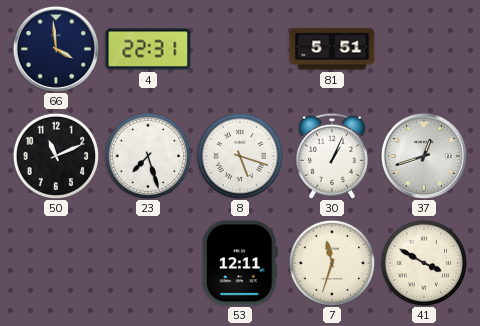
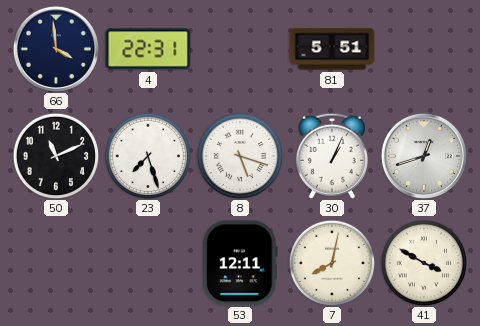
7: 11:33 -> 8:02
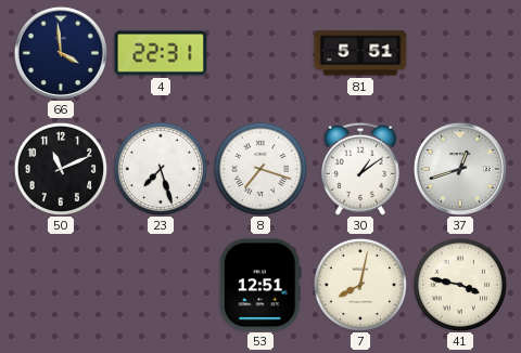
8: 5:18 -> 7:18
30: 1:04 -> 1:09
53: 12:11 -> 12:51
41: 3:50 -> 3:47
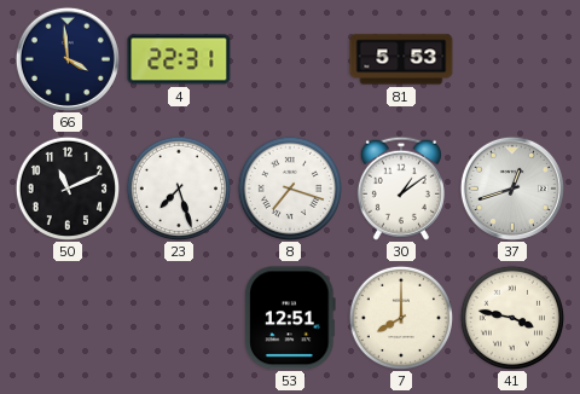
81: 5:51 -> 5:53
7: 8:02 -> 8:00
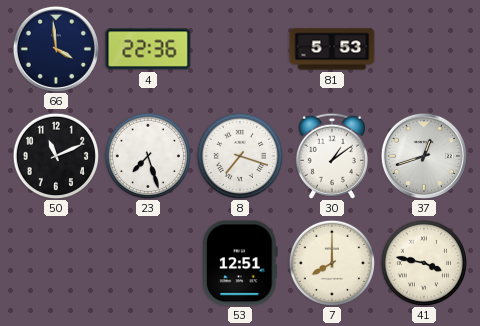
4: 22:31 -> 22:36
